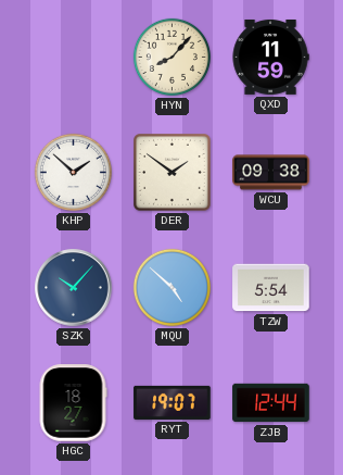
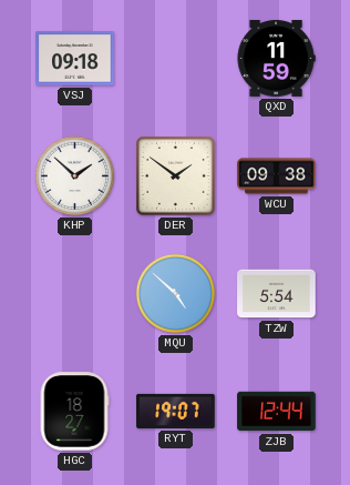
VSJ: none -> 09:18
HYN: 8:07 -> none
SZK: 10:07 -> none
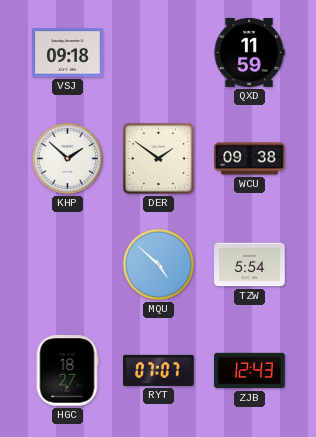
RYT: 19:07 -> 07:07
ZJB: 12:44 -> 12:43
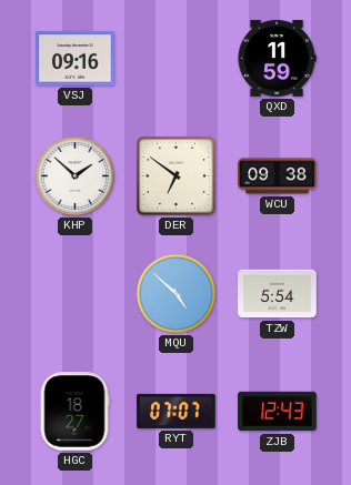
VSJ: 09:18 -> 09:16
DER: 1:51 -> 6:51
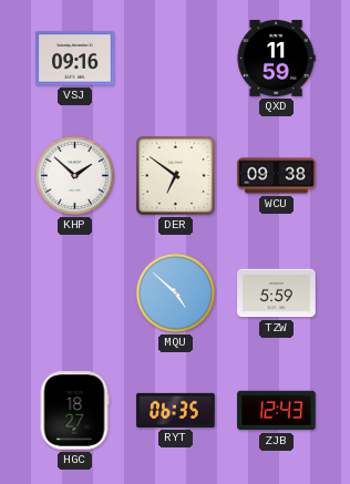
TZW: 5:54 -> 5:59
RYT: 07:07 -> 06:35
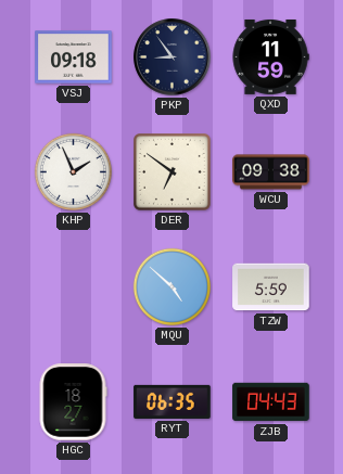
VSJ: 09:16 -> 09:18
PKP: none -> 8:54
KHP: 1:52 -> 1:56
ZJB: 12:43 -> 04:43
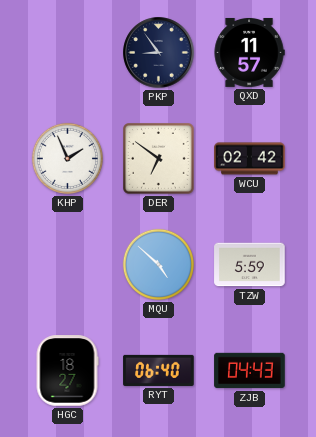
VSJ: 09:18 -> none
QXD: 11:59 -> 11:57
WCU: 09:38 -> 02:42
RYT: 06:35 -> 06:40
